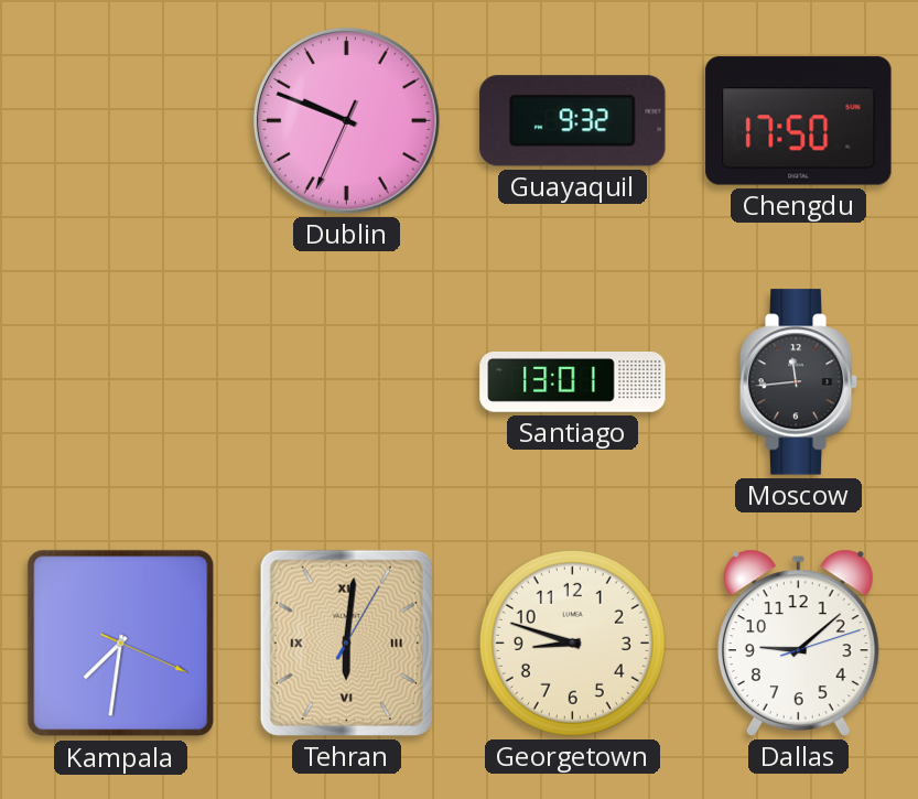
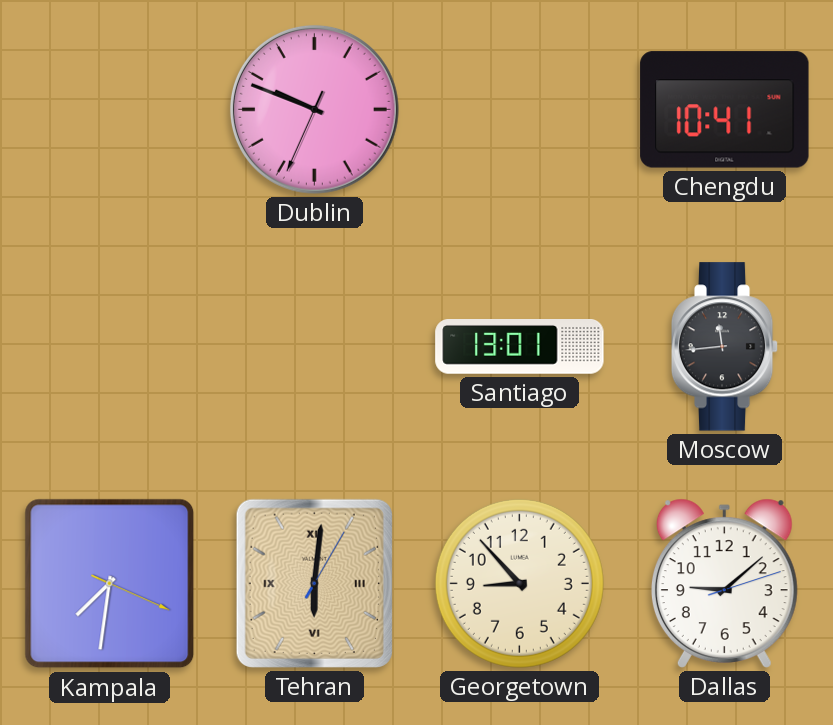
Guayaquil: 9:32 -> none
Chengdu: 17:50 -> 10:41
Georgetown: 8:48 -> 8:53
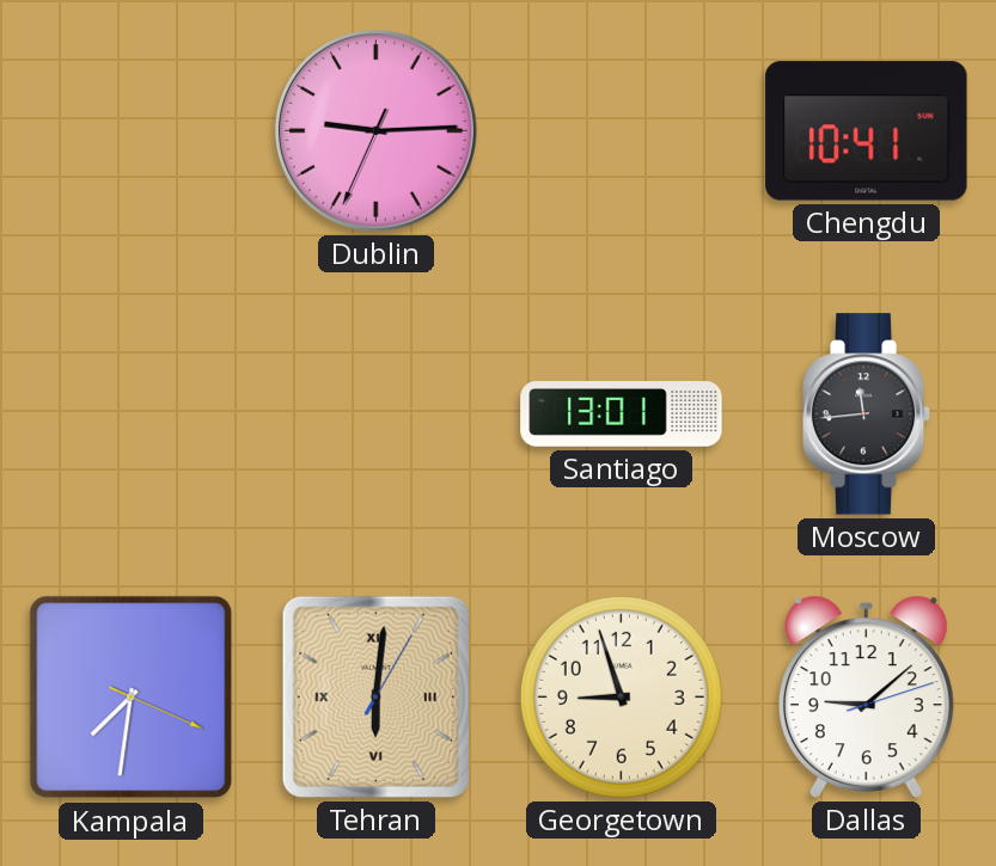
Dublin: 9:48 -> 9:14
Georgetown: 8:53 -> 8:57
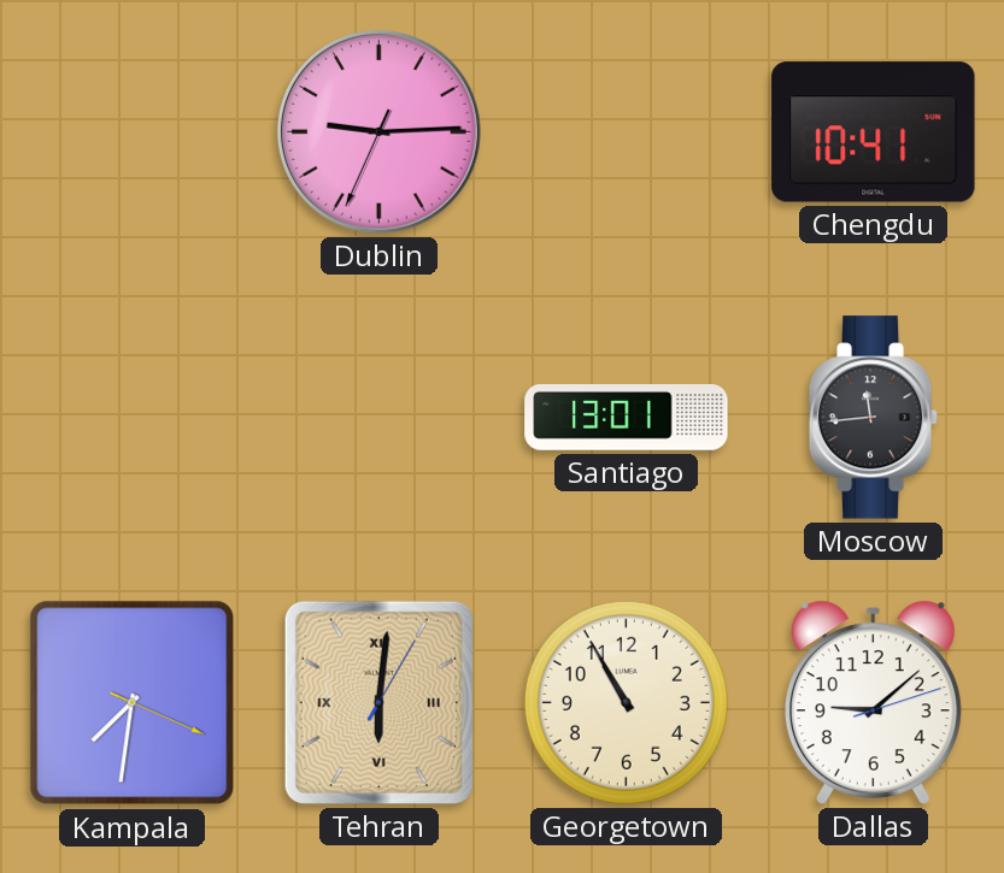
Georgetown: 8:57 -> 10:55
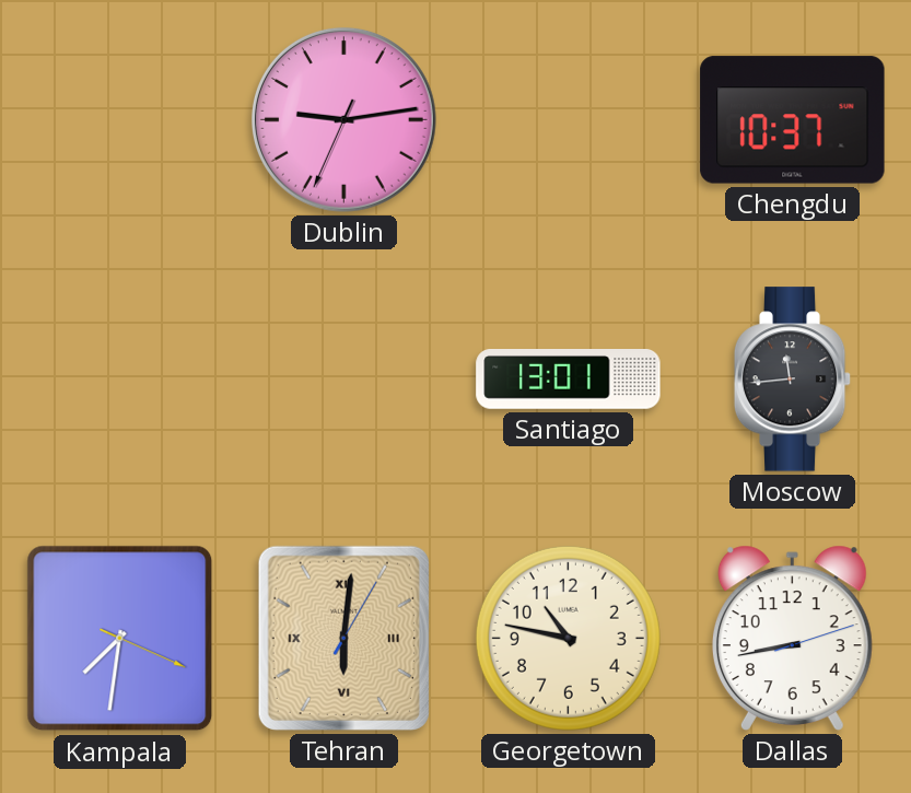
Dublin: 9:14 -> 9:13
Chengdu: 10:41 -> 10:37
Georgetown: 10:55 -> 10:47
Dallas: 9:08 -> 8:43
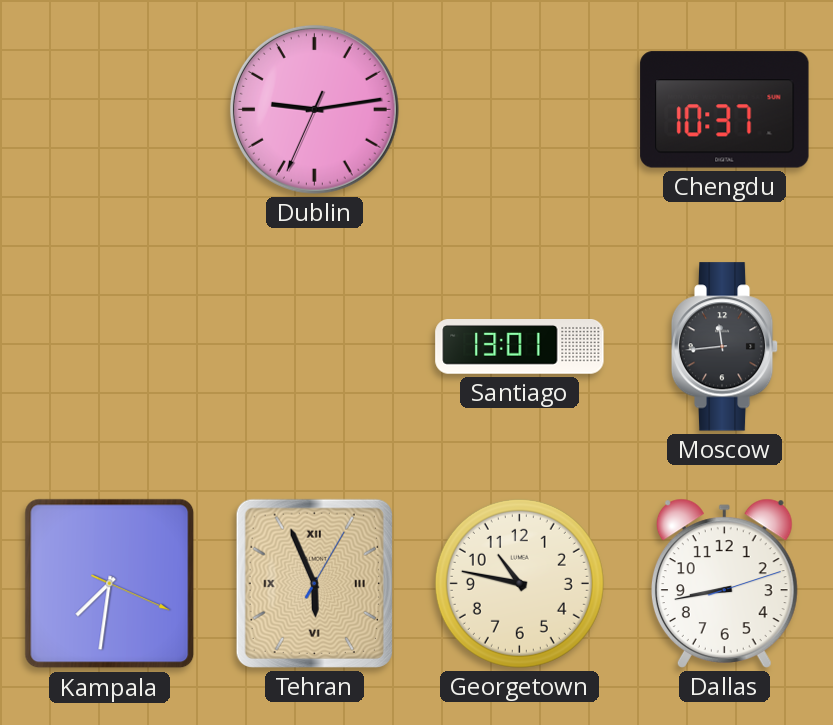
Tehran: 6:01 -> 5:56
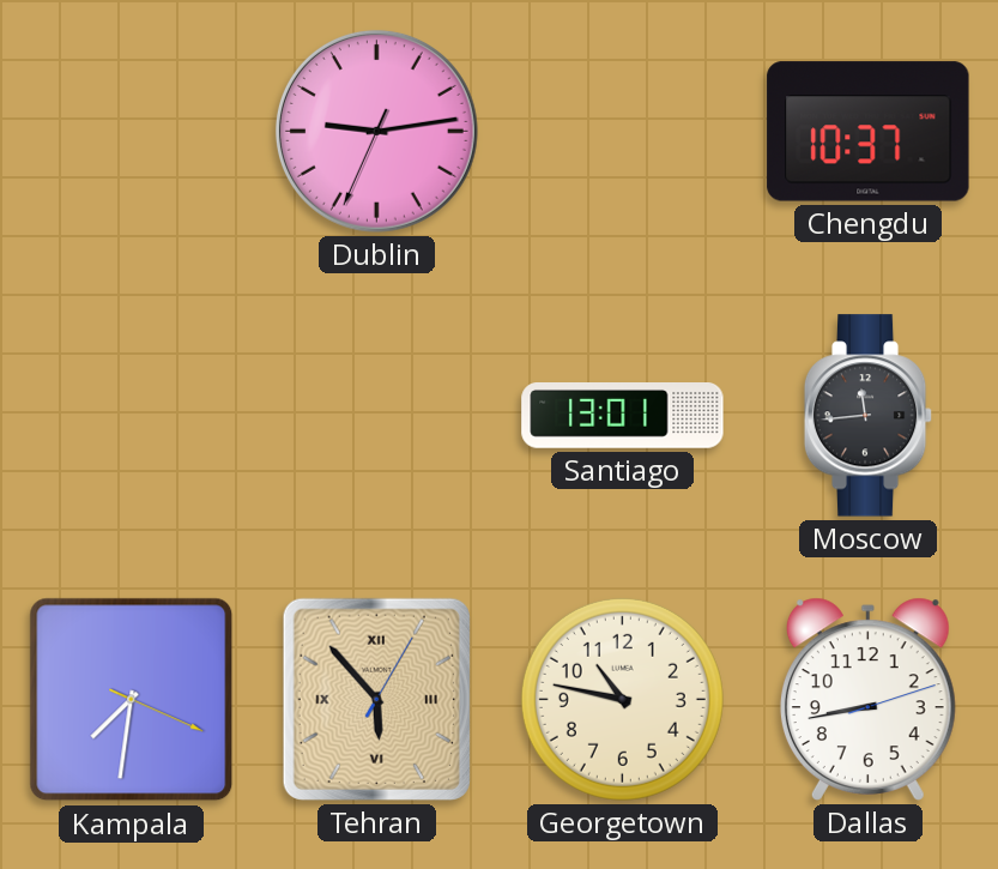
Tehran: 5:56 -> 5:53
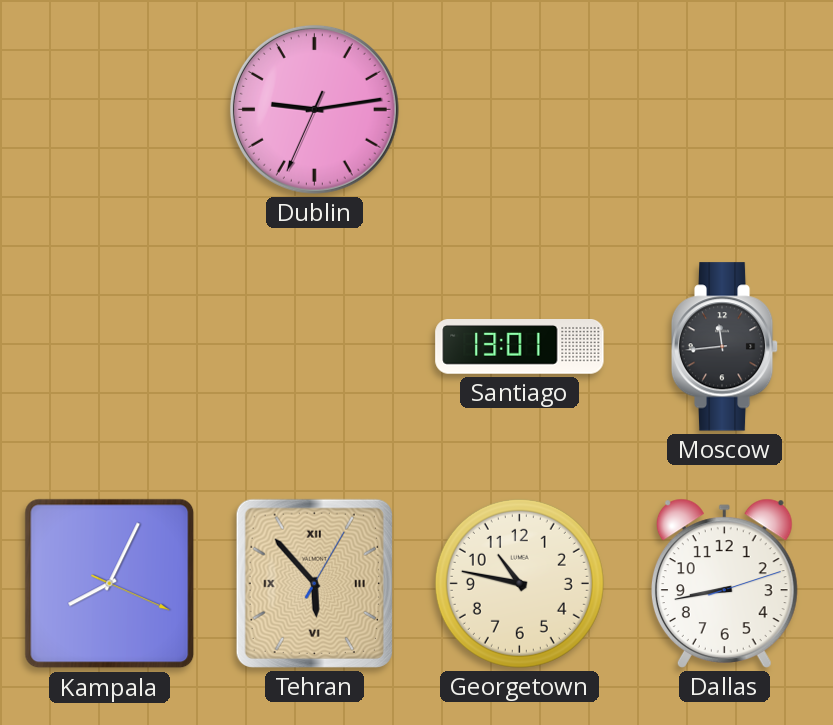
Chengdu: 10:37 -> none
Kampala: 7:31 -> 8:04
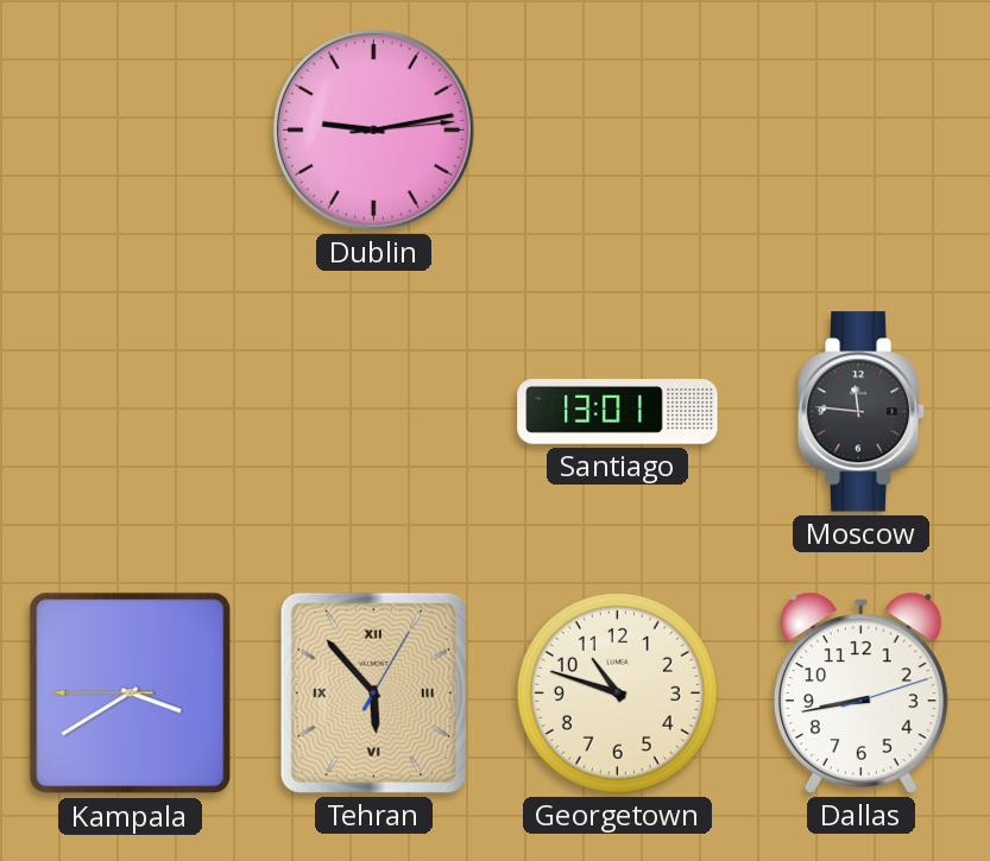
Dublin: 9:13:34 -> 9:13:14
Moscow: 11:44 -> 11:46
Kampala: 8:04 -> 3:39
Georgetown: 10:47 -> 10:48
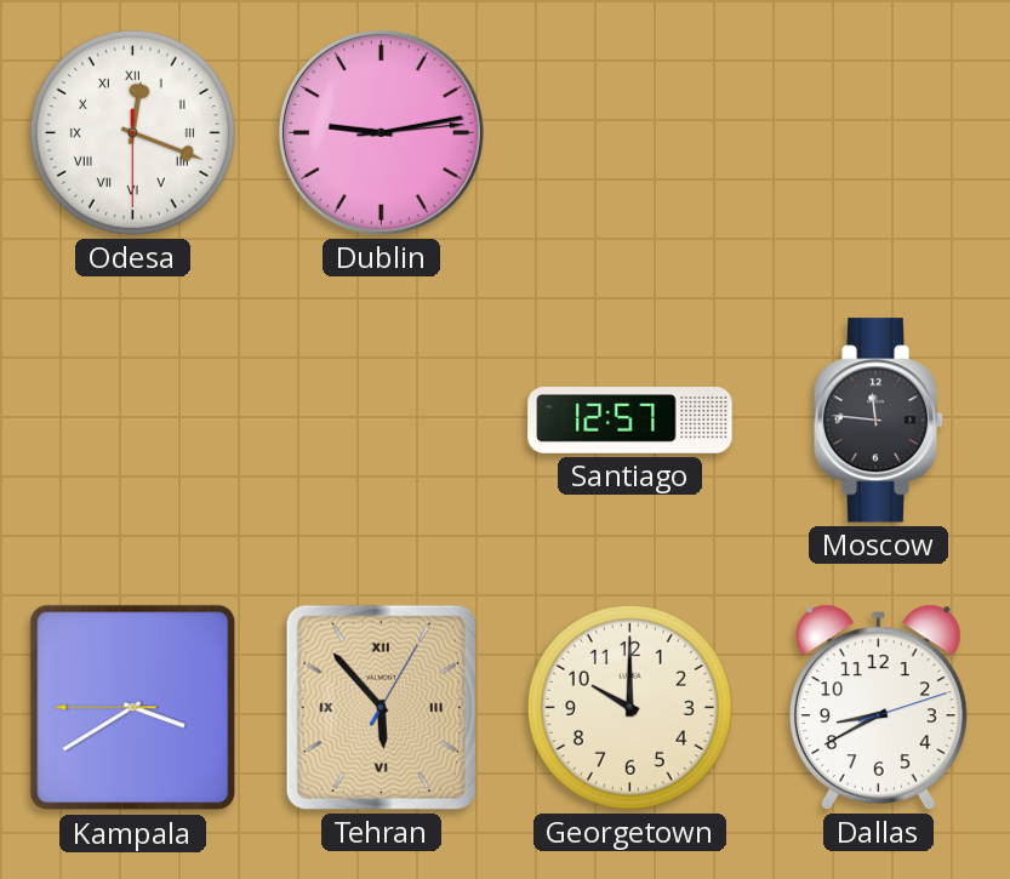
Odesa: none -> 12:18
Santiago: 13:01 -> 12:57
Georgetown: 10:48 -> 10:00
Dallas: 8:43 -> 8:40
